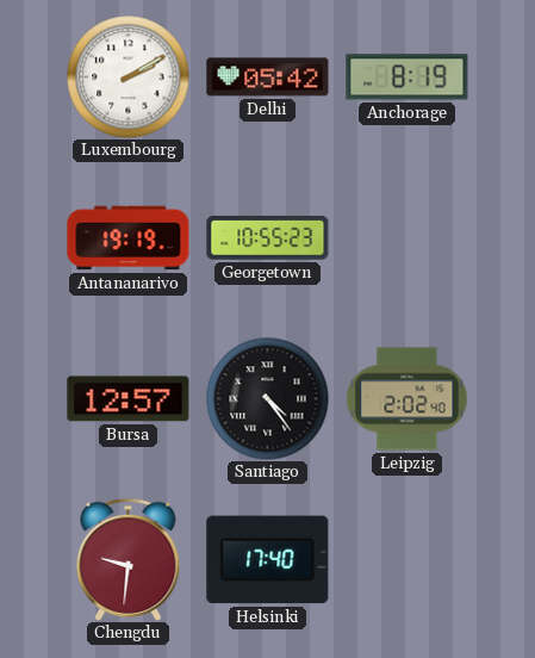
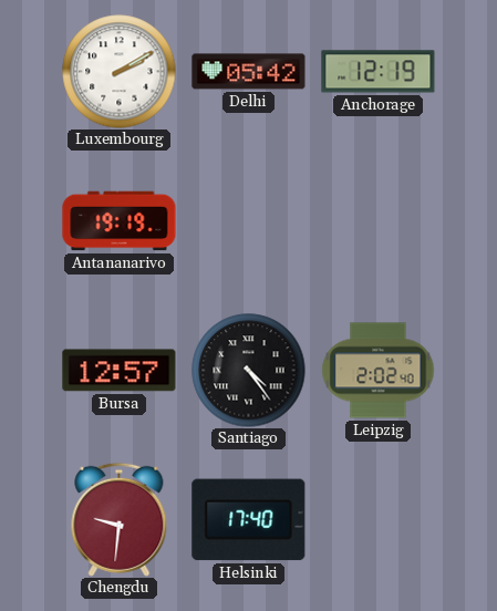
Anchorage: 8:19 -> 12:19
Georgetown: 10:55 -> none
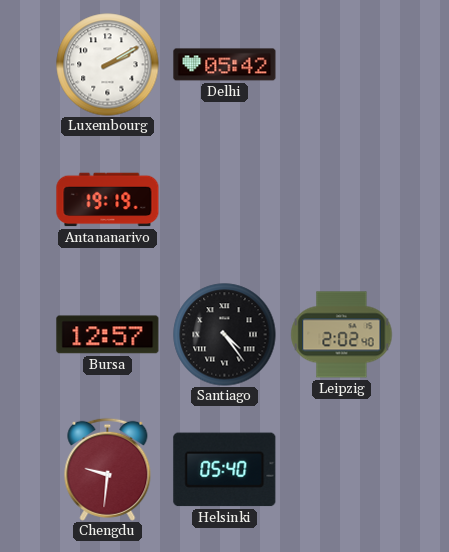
Anchorage: 12:19 -> none
Helsinki: 17:40 -> 05:40
